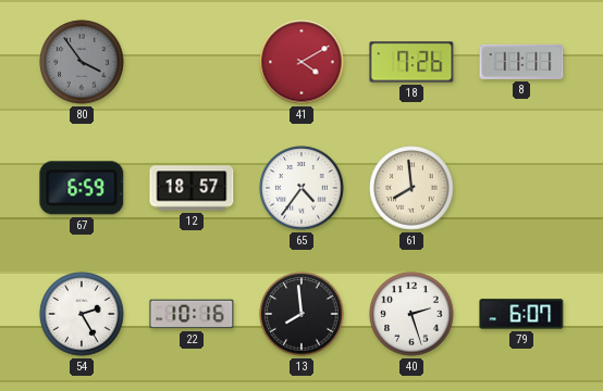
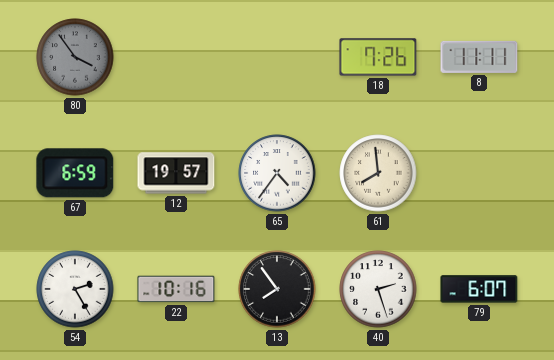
41: 4:10 -> none
12: 18:57 -> 19:57
13: 7:59 -> 7:54
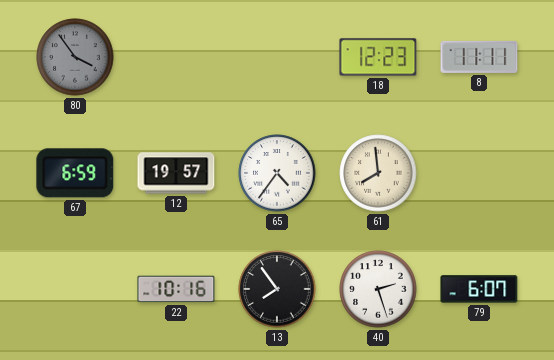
18: 7:26 -> 12:23
54: 2:25 -> none
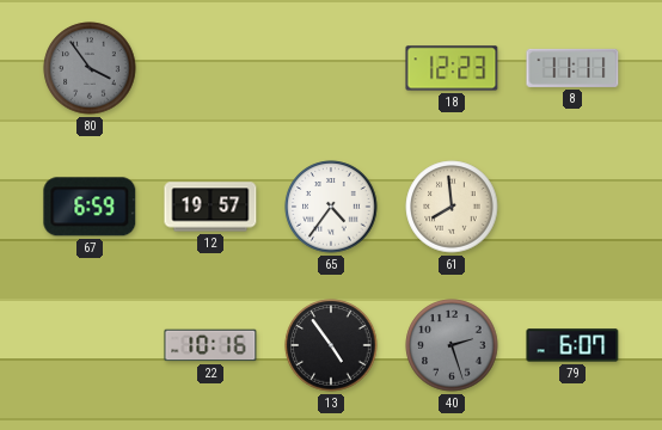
13: 7:54 -> 4:54
40 dial: white -> grey
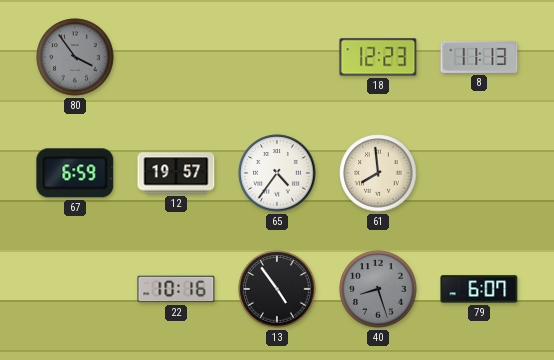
8: 11:11 -> 11:13
40: 2:27 -> 8:27
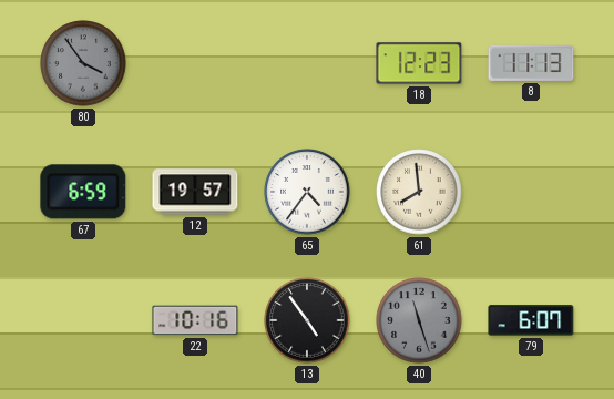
40: 8:27 -> 11:27
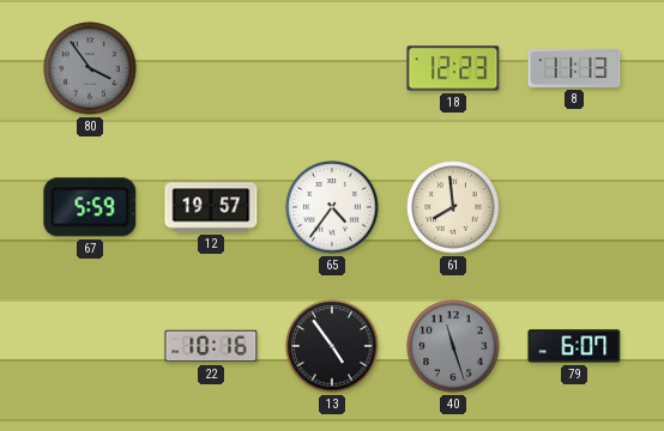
67: 6:59 -> 5:59
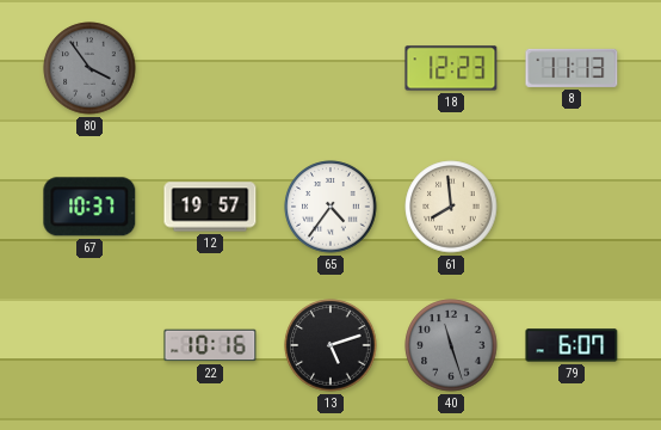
67: 5:59 -> 10:37
13: 4:54 -> 5:12
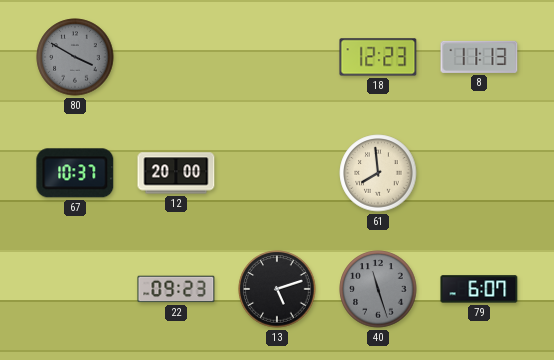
80: 3:54 -> 3:50
12: 19:57 -> 20:00
65: 4:36 -> none
22: 10:16 -> 09:23
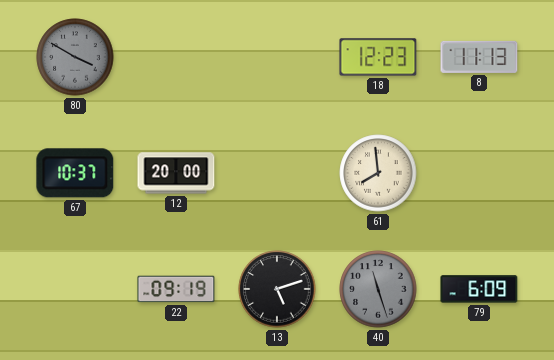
22: 09:23 -> 09:19
79: 6:07 -> 6:09
